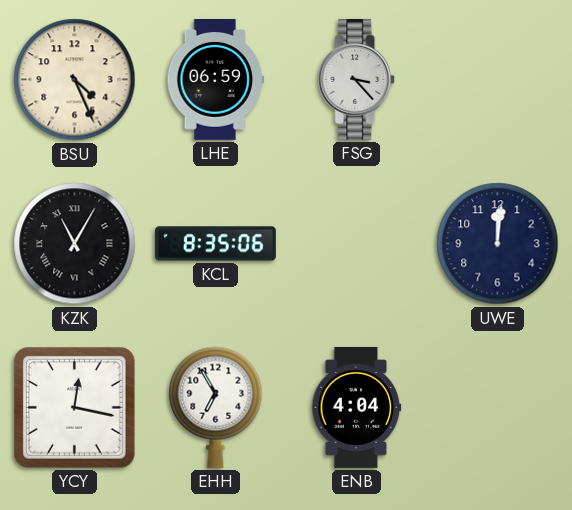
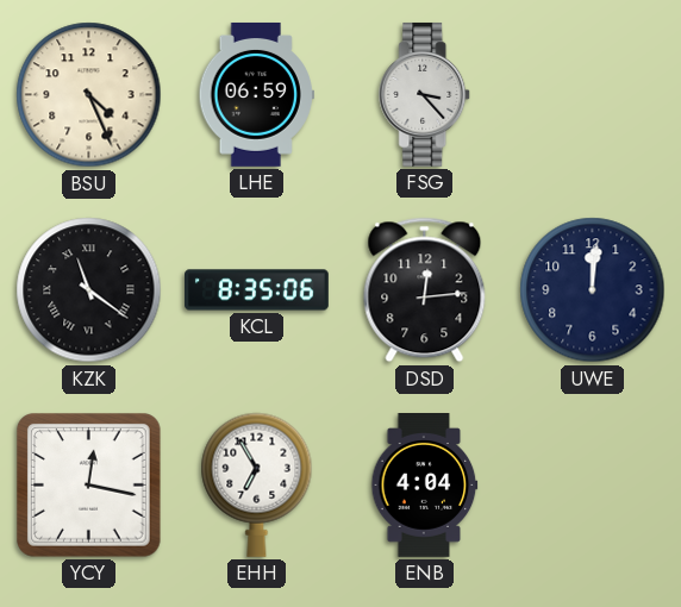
KZK: 11:05 -> 11:21
DSD: none -> 12:14
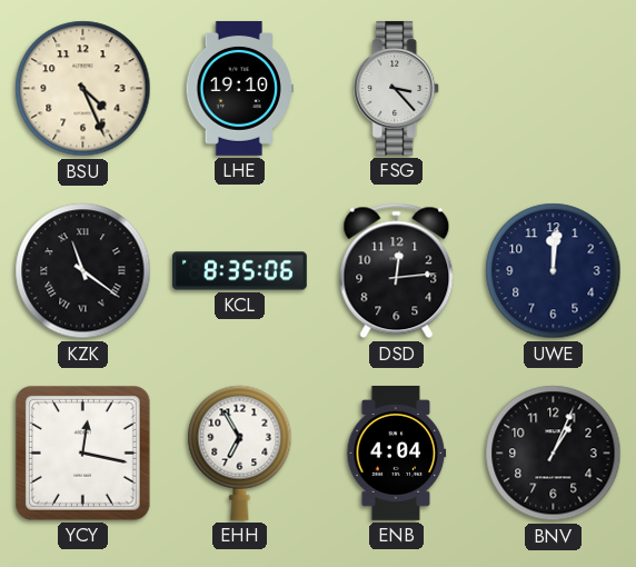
LHE: 06:59 -> 19:10
BNV: none -> 1:04
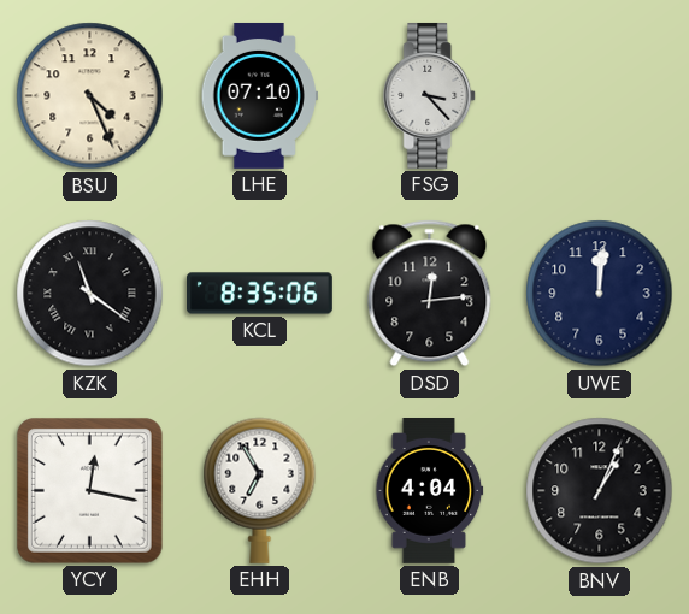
LHE: 19:10 -> 07:10
